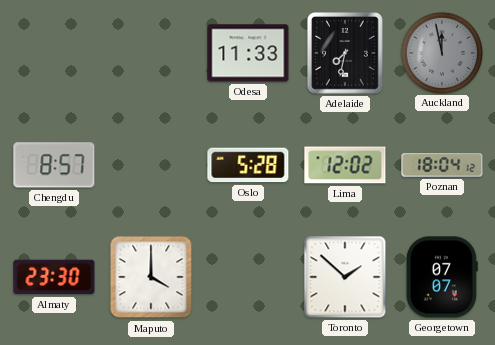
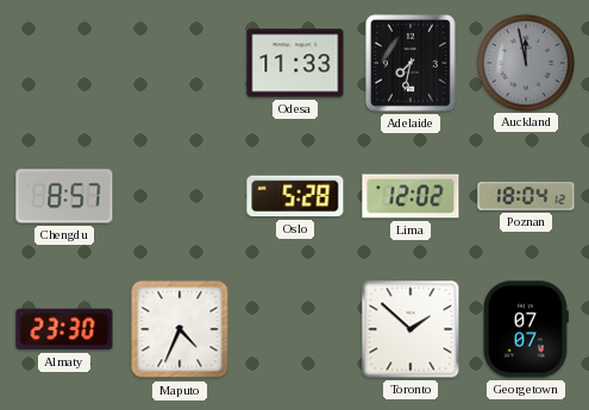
Maputo: 4:00 -> 4:34
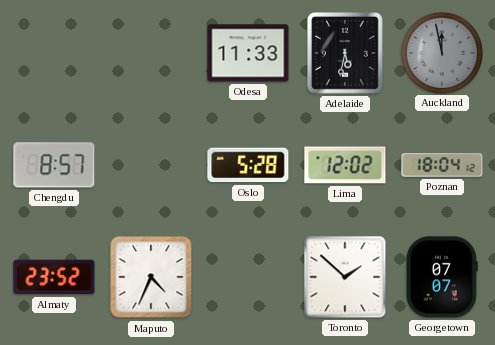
Adelaide: 7:32 -> 5:32
Almaty: 23:30 -> 23:52
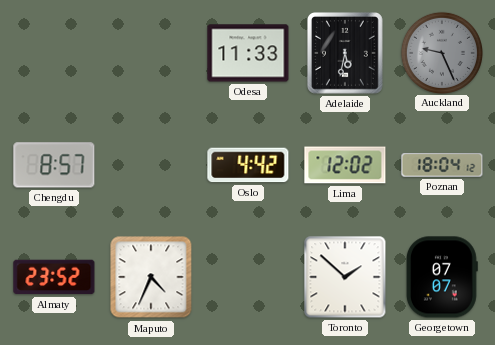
Auckland: 11:58 -> 9:26
Oslo: 5:28 -> 4:42
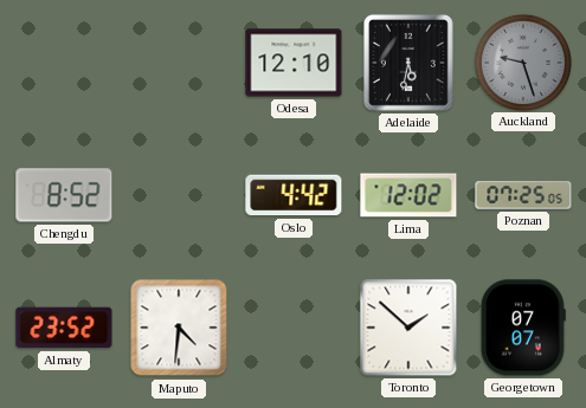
Odesa: 11:33 -> 12:10
Auckland: 9:26 -> 9:27
Chengdu: 8:57 -> 8:52
Poznan: 18:04 -> 07:25
Maputo: 4:34 -> 4:31
